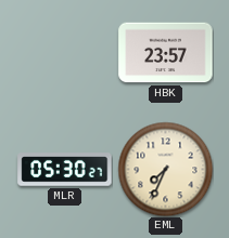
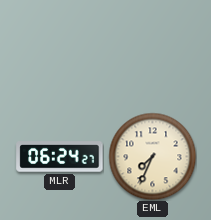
HBK: 23:57 -> none
MLR: 05:30 -> 06:24
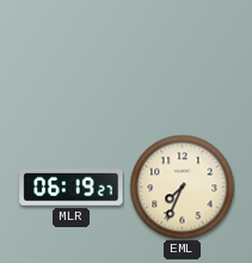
MLR: 06:24 -> 06:19
